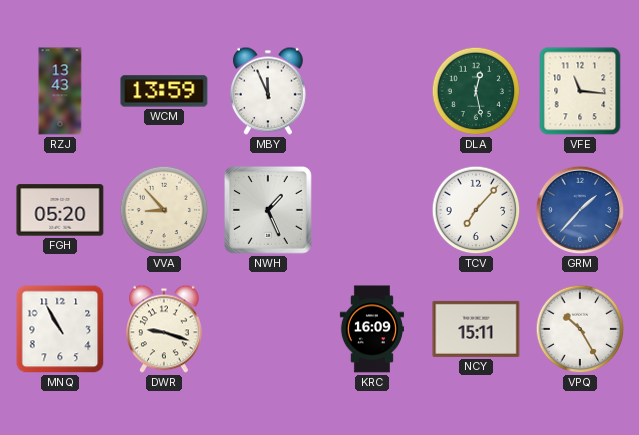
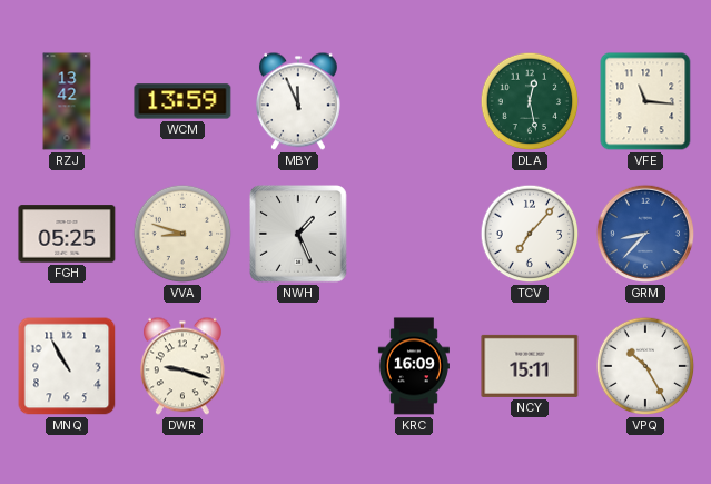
RZJ: 13:43 -> 13:42
FGH: 05:20 -> 05:25
VVA: 8:53 -> 8:48
GRM: 1:37 -> 8:37
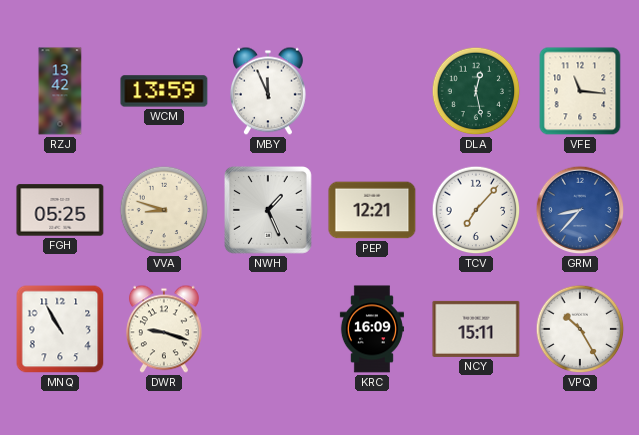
PEP: none -> 12:21
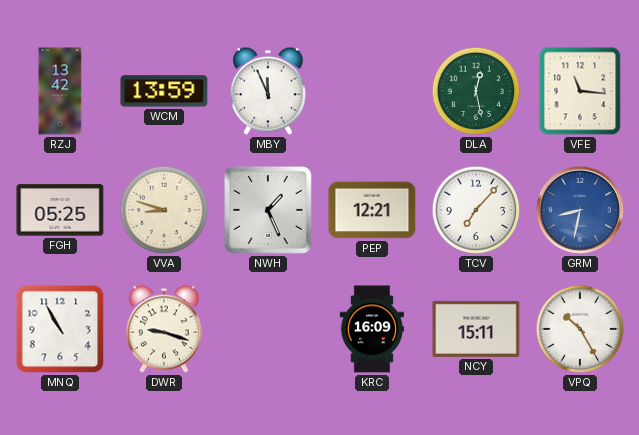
GRM: 8:37 -> 8:32
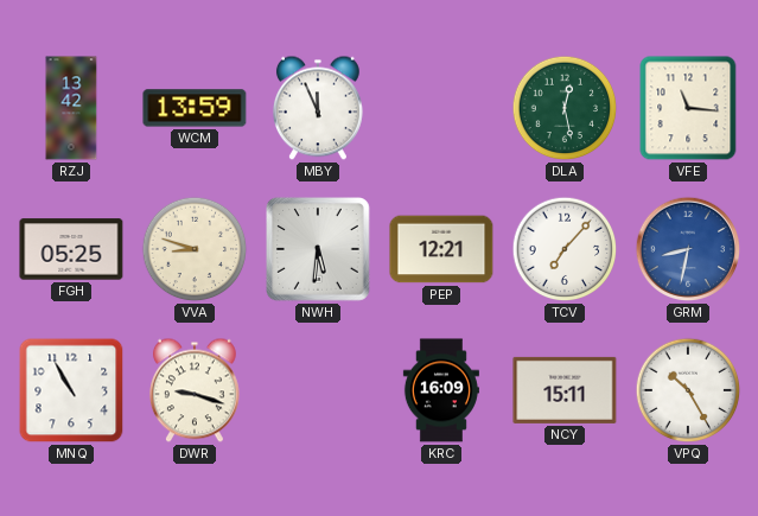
NWH: 1:26 -> 5:31
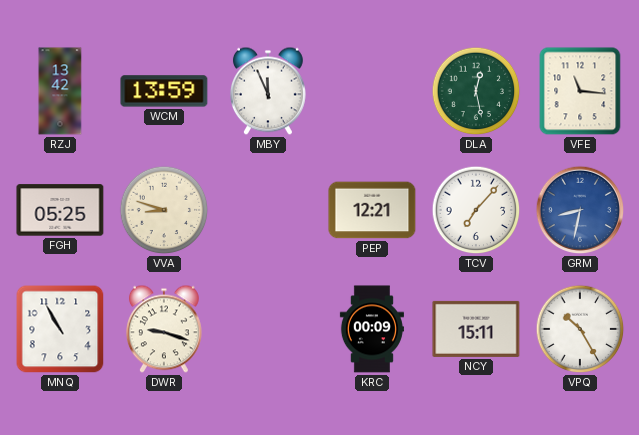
NWH: 5:31 -> none
KRC: 16:09 -> 00:09
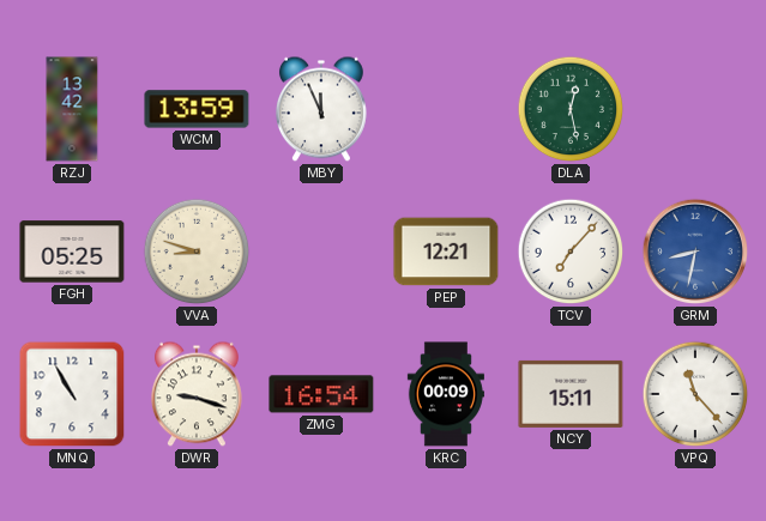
VFE: 11:16 -> none
ZMG: none -> 16:54
VPQ: 10:25 -> 11:23
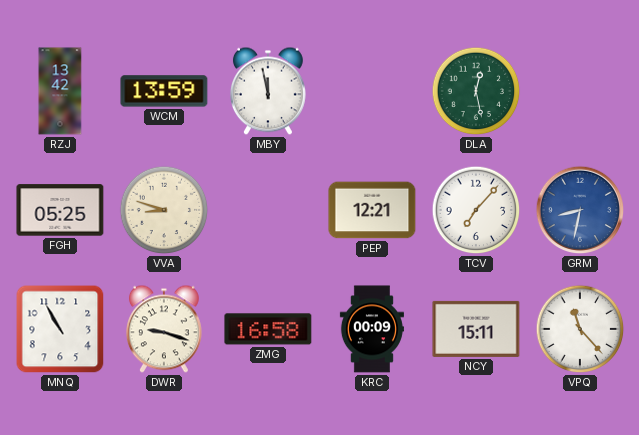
MBY: 11:56 -> 11:58
ZMG: 16:54 -> 16:58
